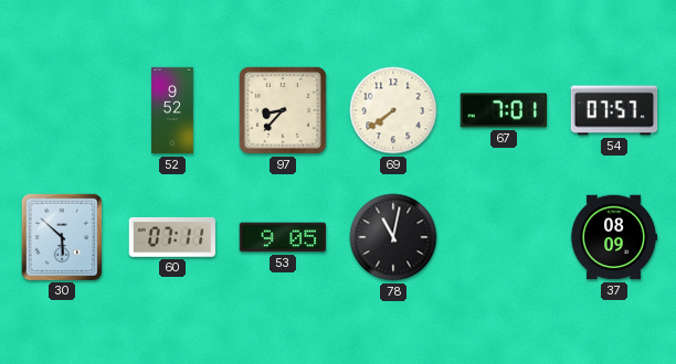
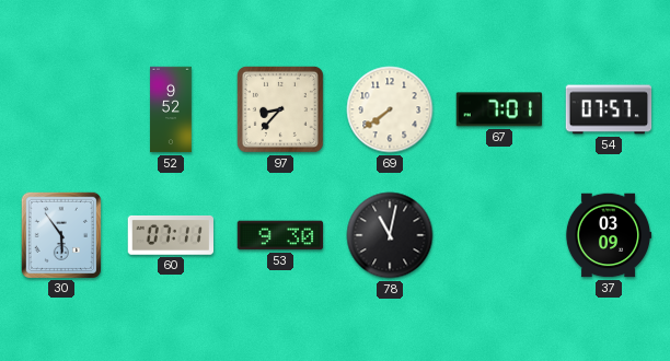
30: 5:52 -> 5:54
53: 9:05 -> 9:30
37: 08:09 -> 03:09
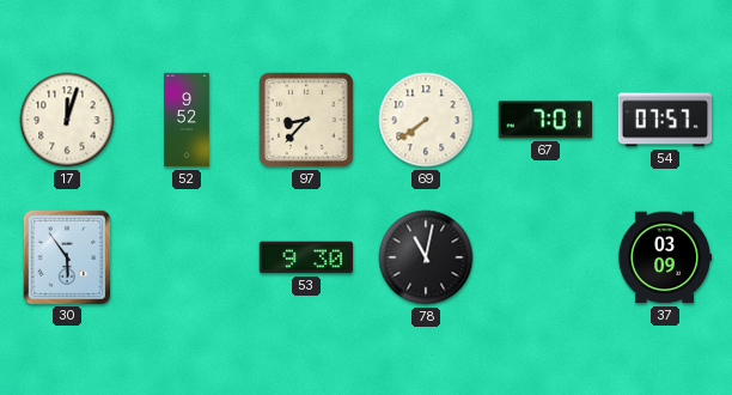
17: none -> 12:03
60: 07:11 -> none
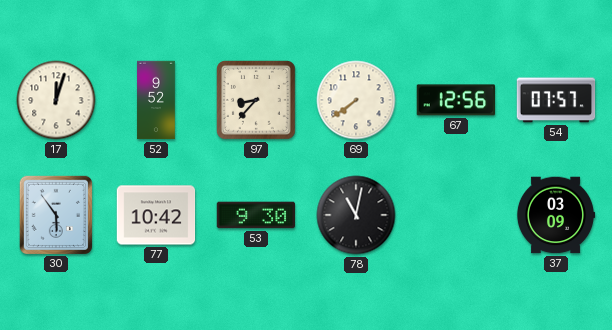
67: 7:01 -> 12:56
77: none -> 10:42
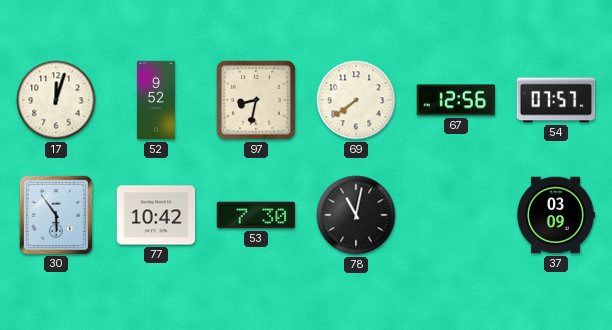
97: 8:37 -> 8:32
53: 9:30 -> 7:30
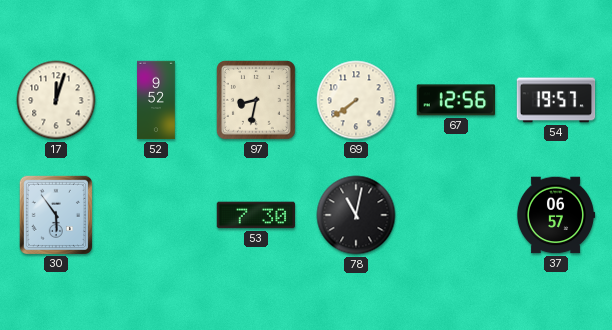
54: 07:57 -> 19:57
77: 10:42 -> none
37: 03:09 -> 06:57
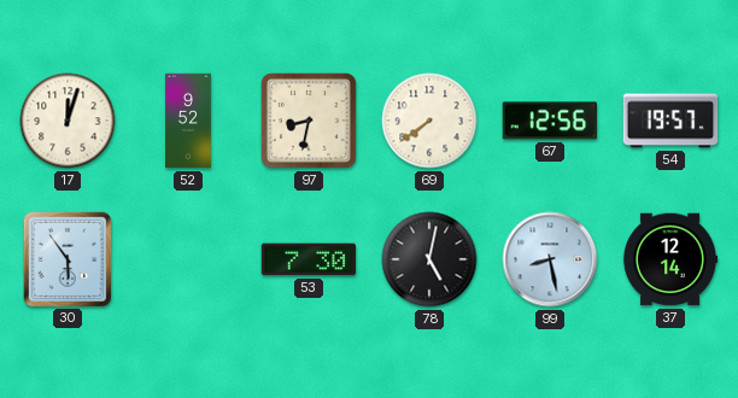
78: 11:02 -> 5:02
99: none -> 8:28
37: 06:57 -> 12:14
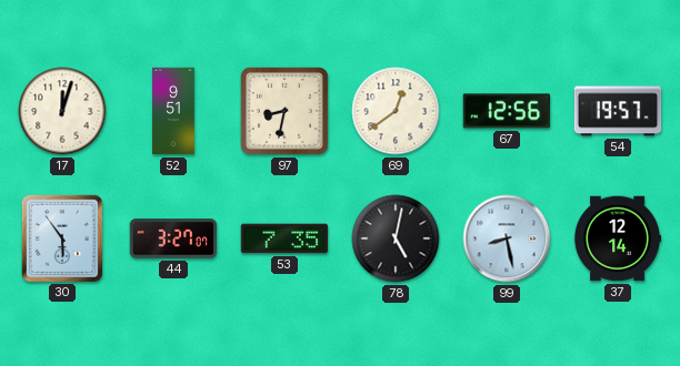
52: 9:52 -> 9:51
69: 7:39 -> 12:39
44: none -> 3:27
53: 7:30 -> 7:35
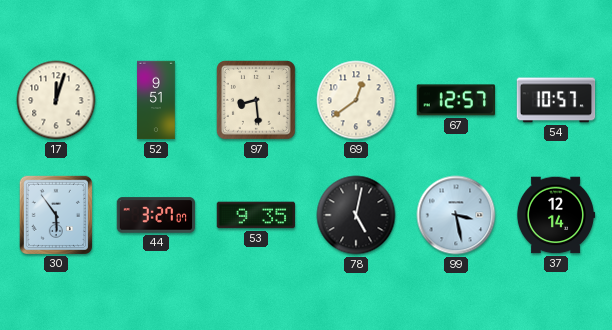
97: 8:32 -> 8:29
67: 12:56 -> 12:57
54: 19:57 -> 10:57
53: 7:35 -> 9:35
99: 8:28 -> 3:28
